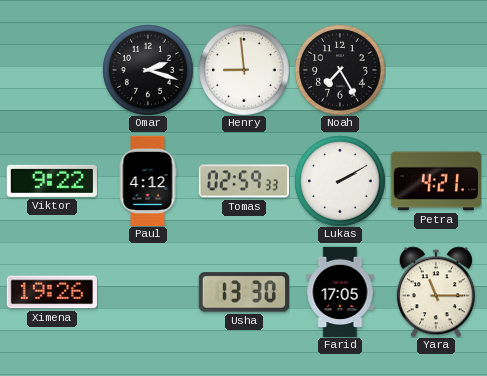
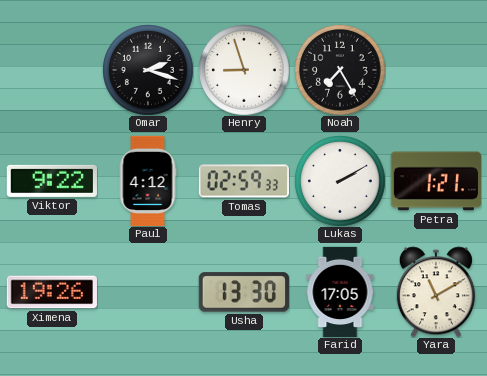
Henry: 8:59 -> 8:57
Petra: 4:21 -> 1:21
Yara: 11:15 -> 11:10
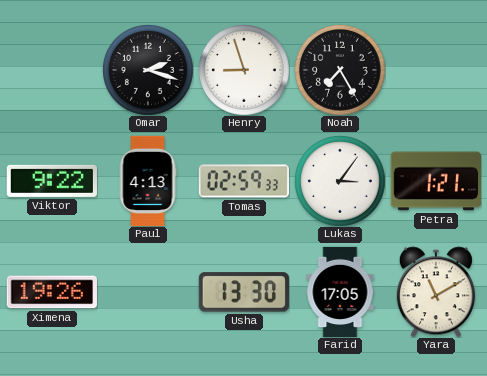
Paul: 4:12 -> 4:13
Lukas: 2:10 -> 3:06
